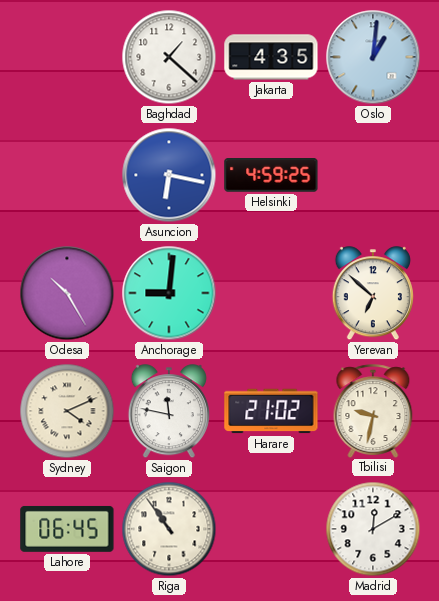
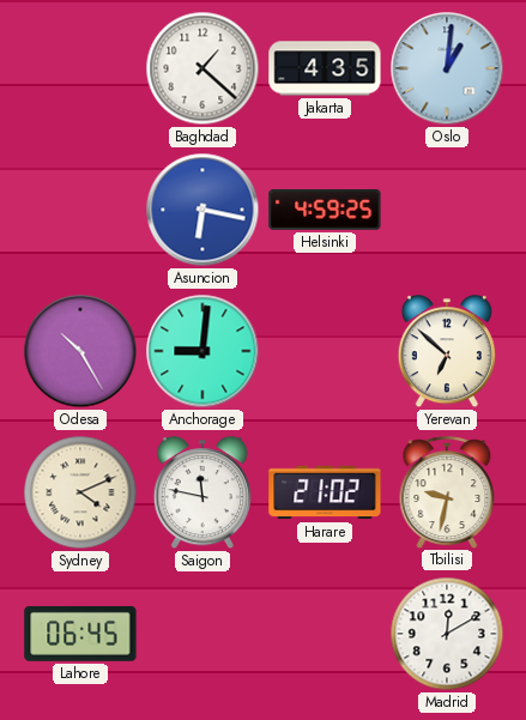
Riga: 10:54 -> none
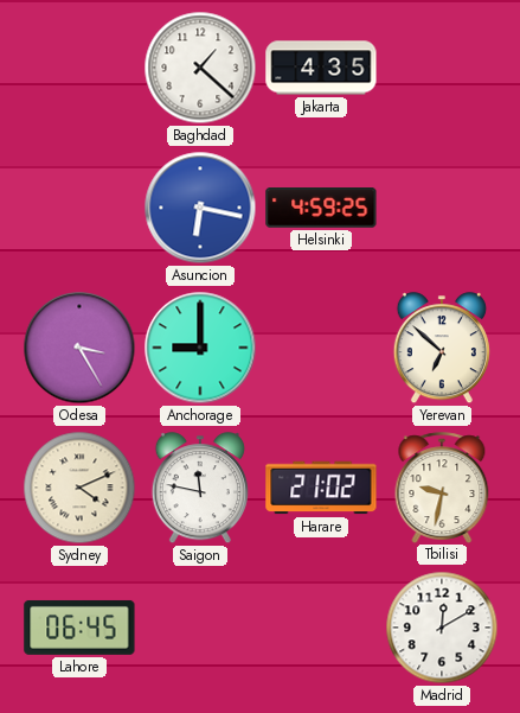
Oslo: 1:01 -> none
Odesa: 10:25 -> 3:25
Anchorage: 9:01 -> 9:00
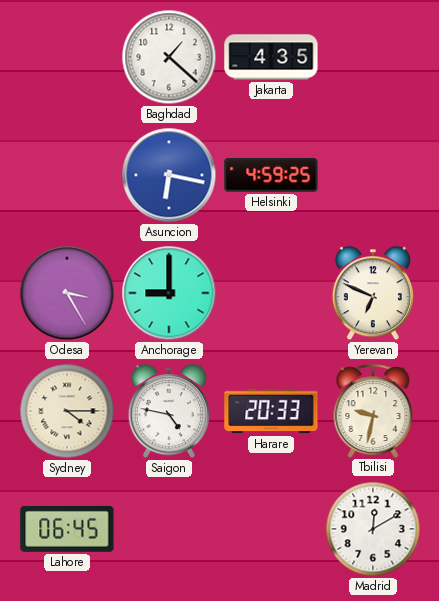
Yerevan: 6:52 -> 6:49
Sydney: 4:11 -> 4:15
Saigon: 11:47 -> 4:47
Harare: 21:02 -> 20:33
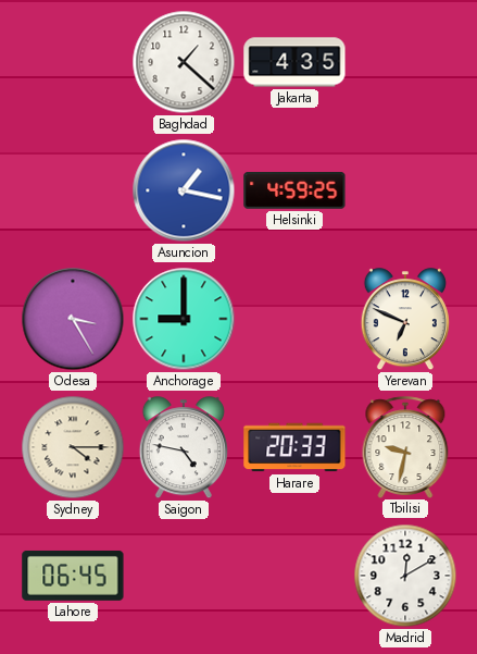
Asuncion: 6:17 -> 1:17
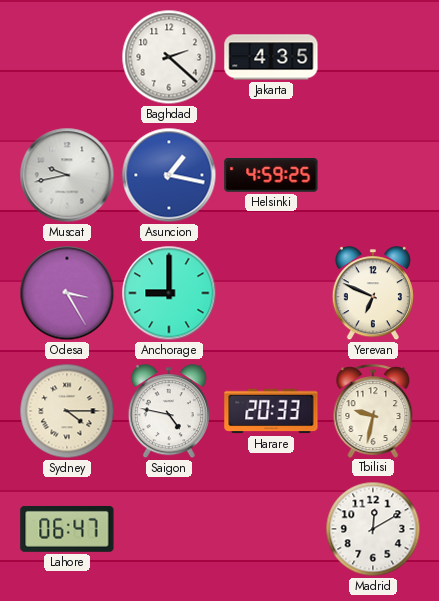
Baghdad: 1:22 -> 2:22
Muscat: none -> 9:43
Lahore: 06:45 -> 06:47
